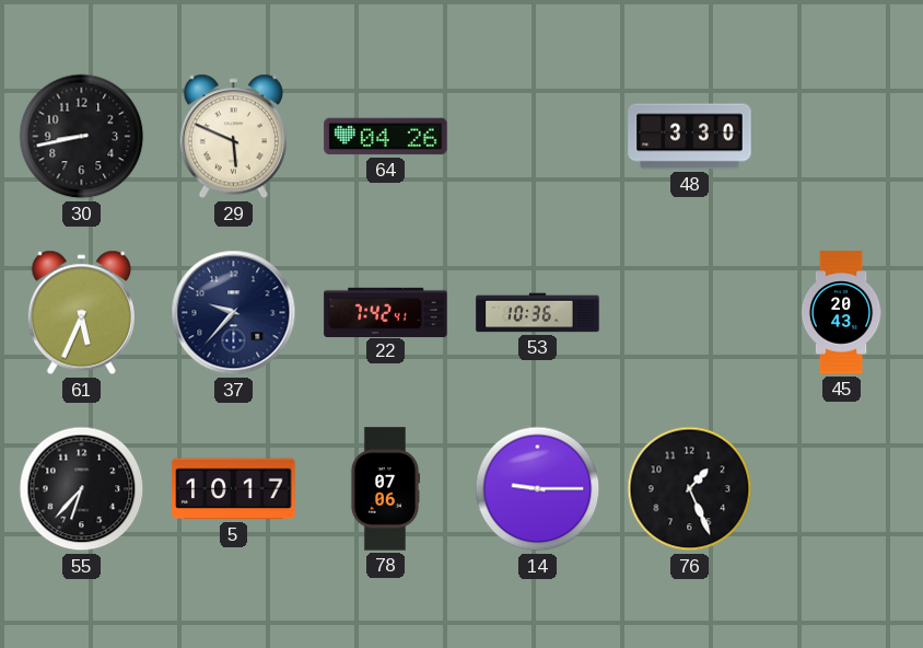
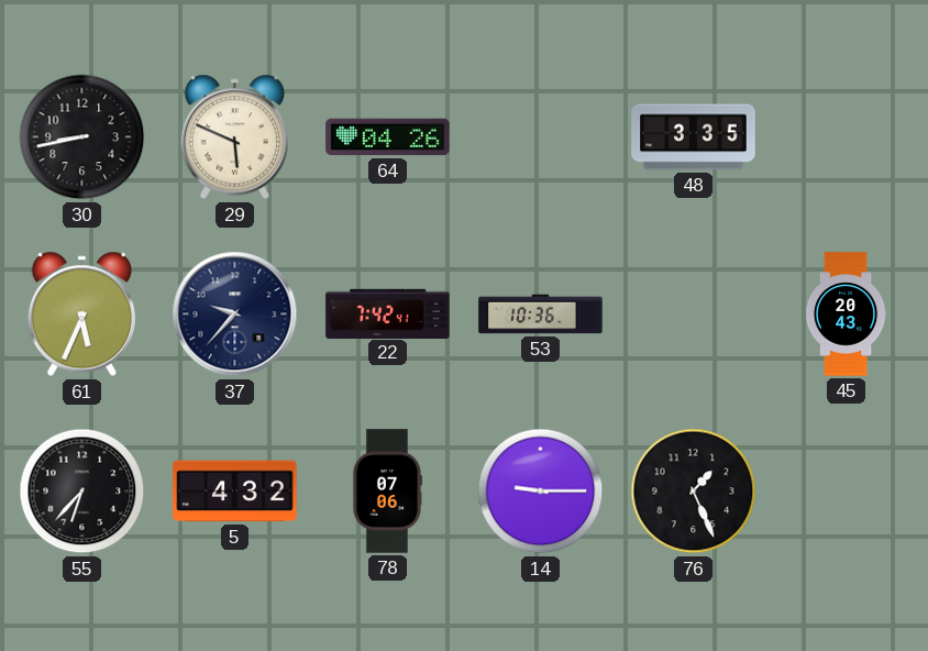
48: 3:30 -> 3:35
5: 10:17 -> 4:32
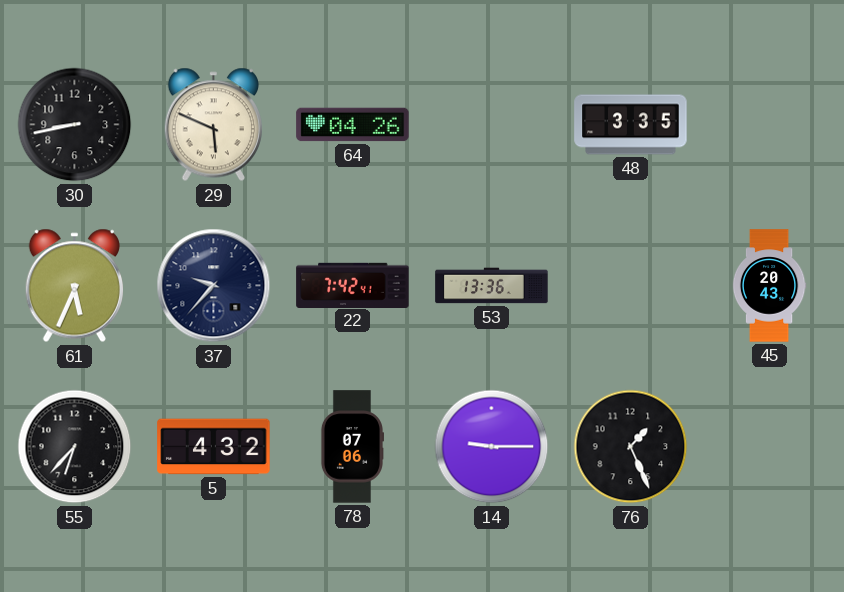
53: 10:36 -> 13:36
